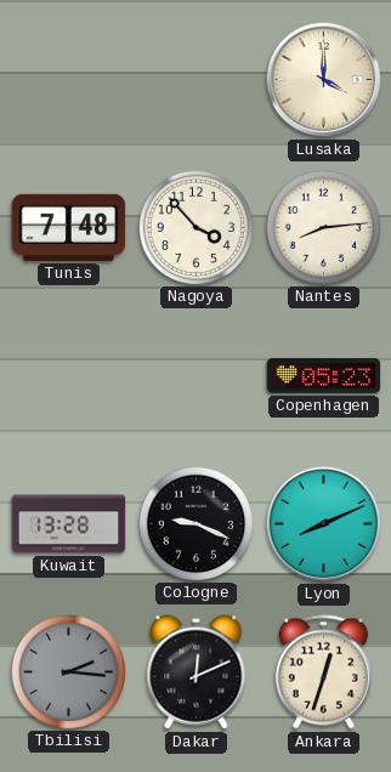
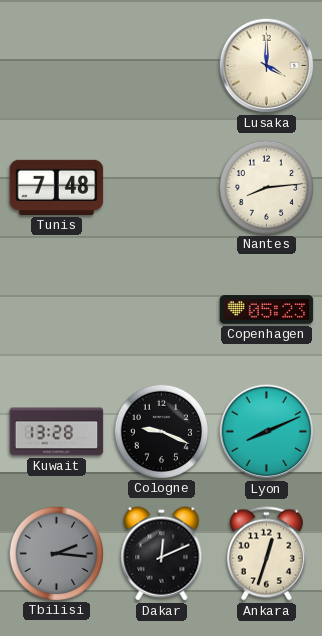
Nagoya: 3:53 -> none
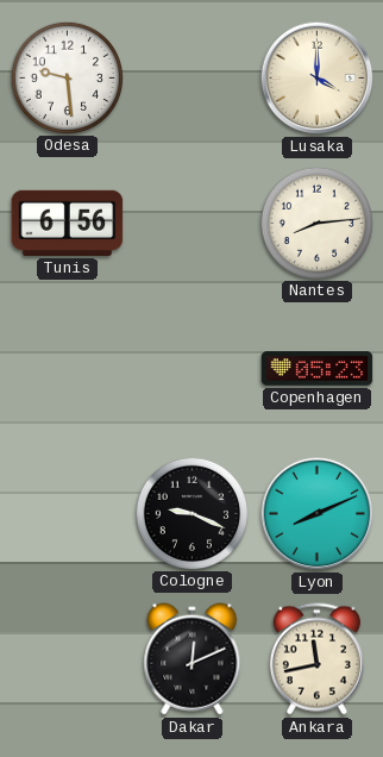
Odesa: none -> 9:29
Tunis: 7:48 -> 6:56
Kuwait: 13:28 -> none
Tbilisi: 2:16 -> none
Ankara: 12:33 -> 11:43
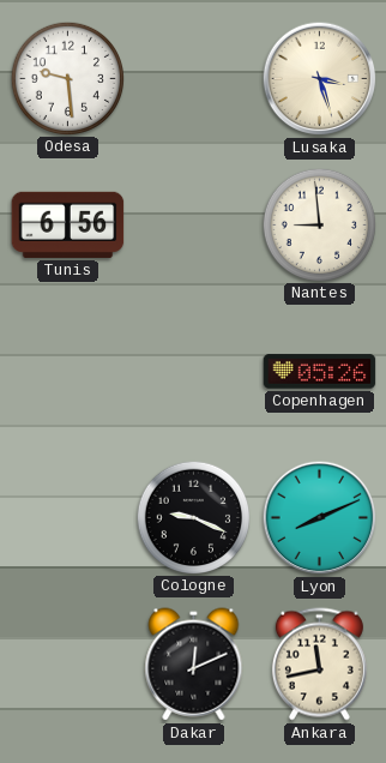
Lusaka: 4:00 -> 3:27
Nantes: 8:14 -> 8:59
Copenhagen: 05:23 -> 05:26
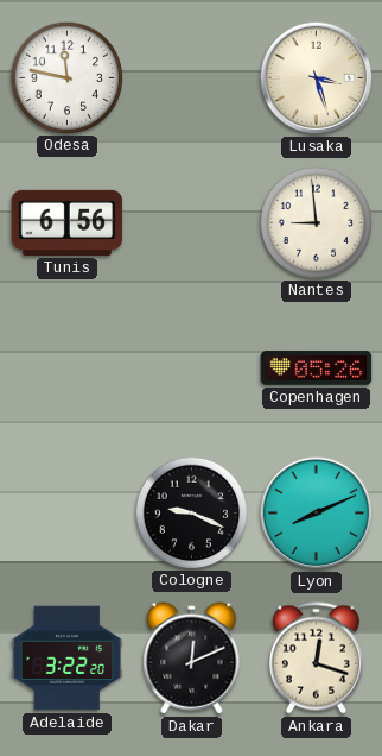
Odesa: 9:29 -> 11:47
Adelaide: none -> 3:22
Ankara: 11:43 -> 12:18
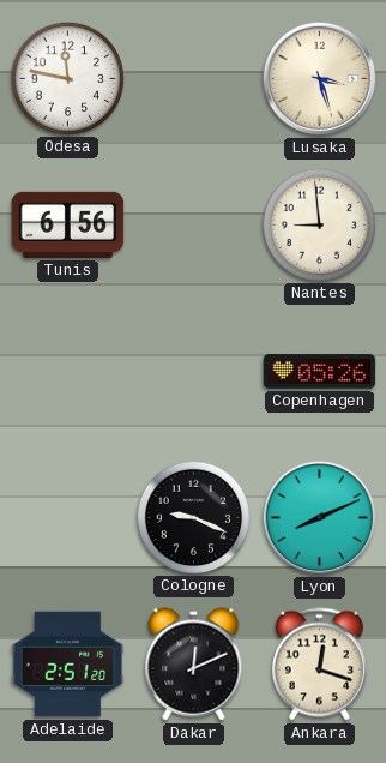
Adelaide: 3:22 -> 2:51
